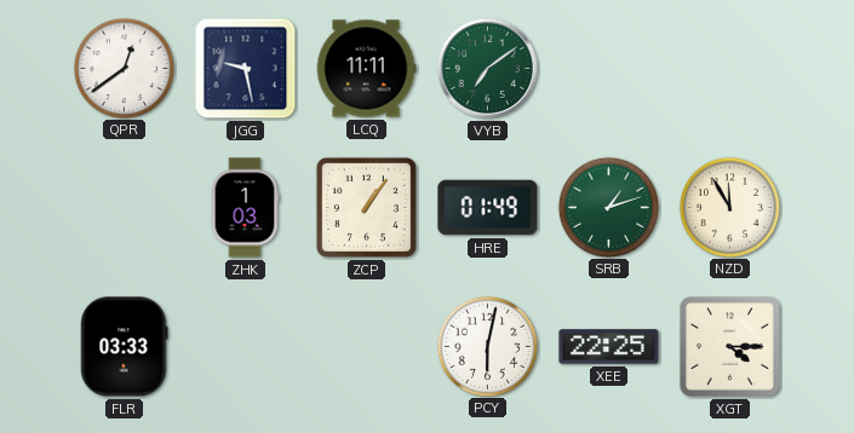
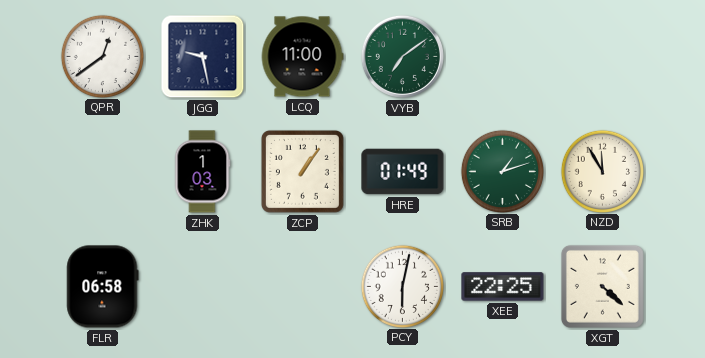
LCQ: 11:11 -> 11:00
FLR: 03:33 -> 06:58
XGT: 4:15 -> 4:22
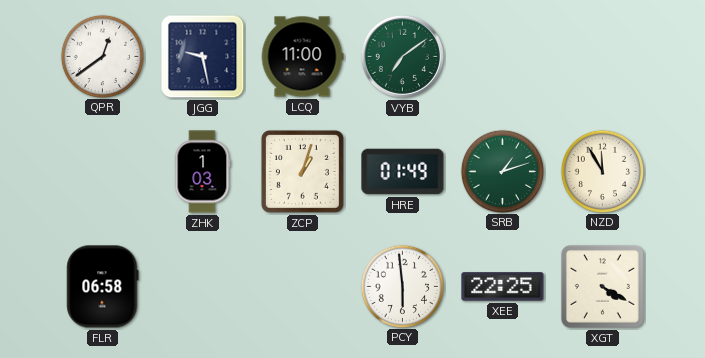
ZCP: 1:06 -> 1:03
PCY: 6:02 -> 5:59
XGT: 4:22 -> 4:20
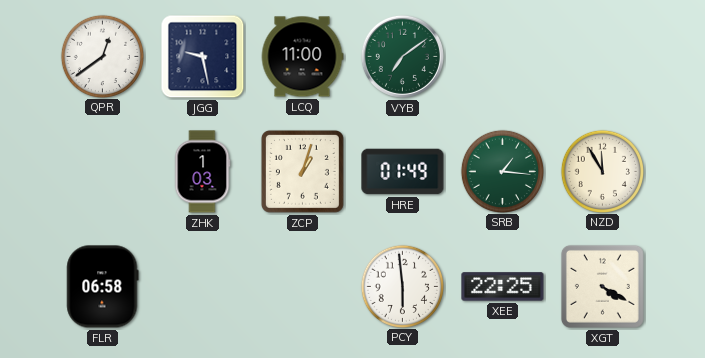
SRB: 1:12 -> 1:16
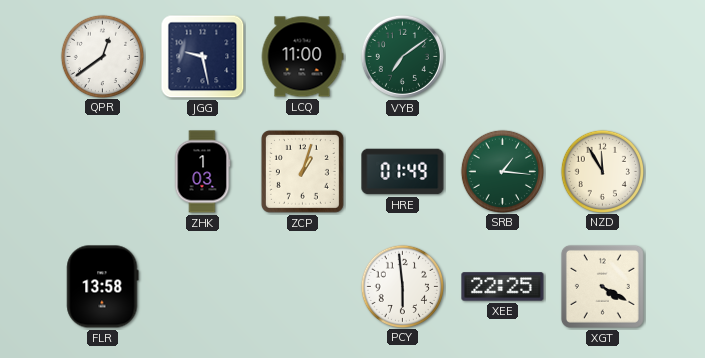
FLR: 06:58 -> 13:58
